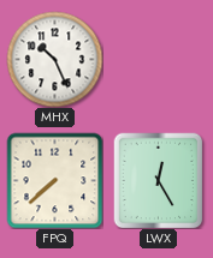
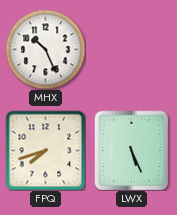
FPQ: 7:38 -> 7:42
LWX: 12:25 -> 5:26
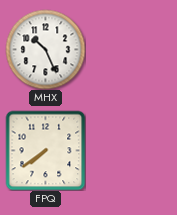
FPQ: 7:42 -> 7:39
LWX: 5:26 -> none
